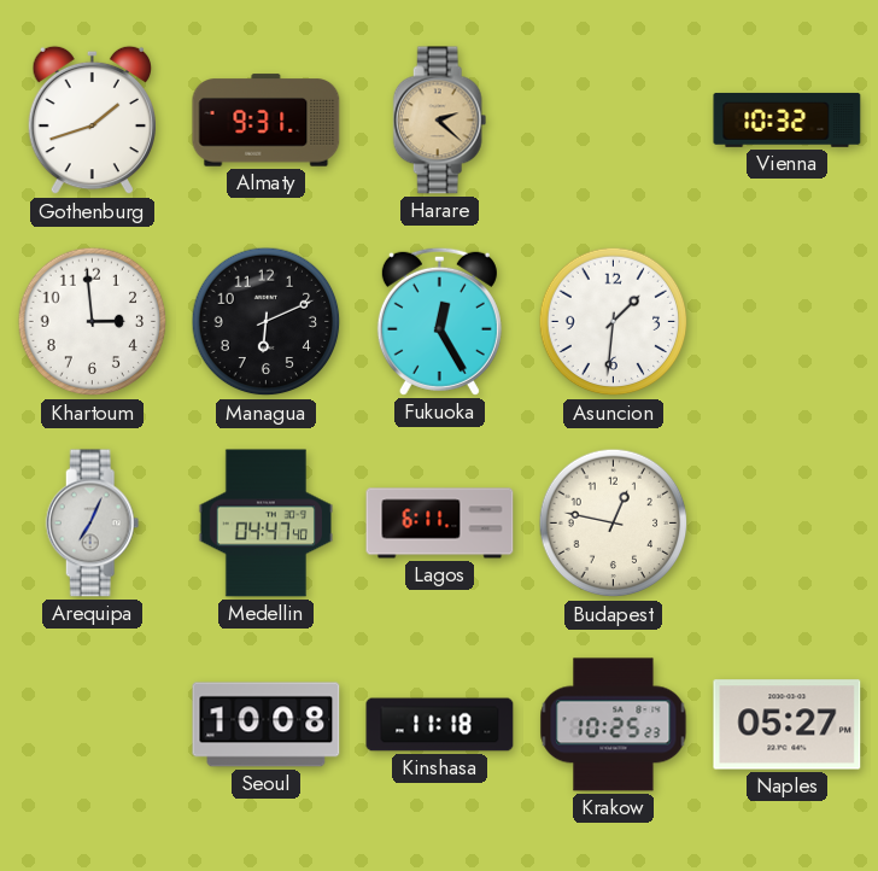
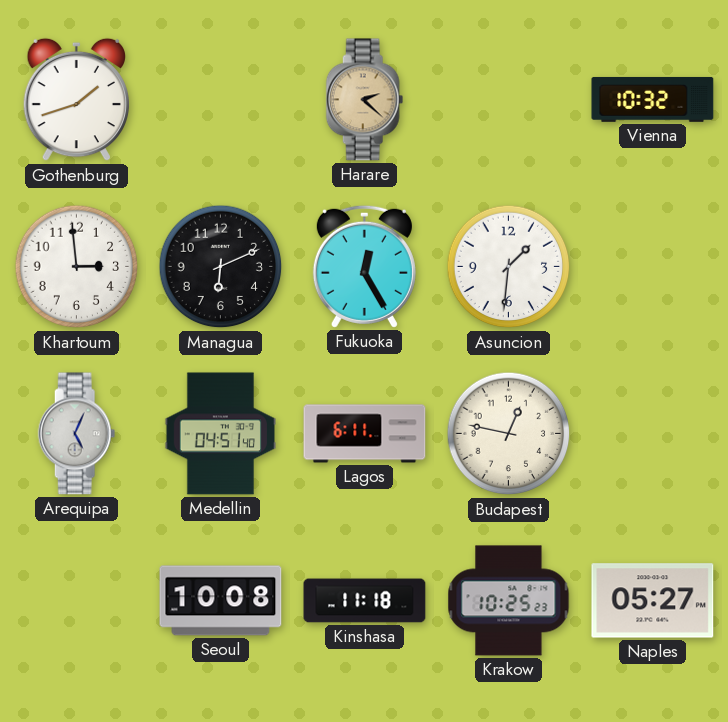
Almaty: 9:31 -> none
Arequipa: 7:04 -> 5:04
Medellin: 04:47 -> 04:51
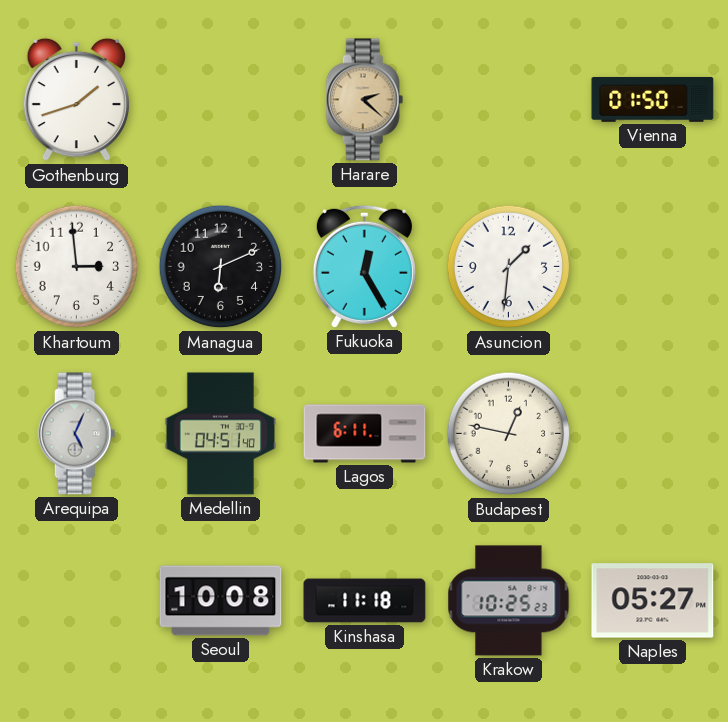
Vienna: 10:32 -> 01:50
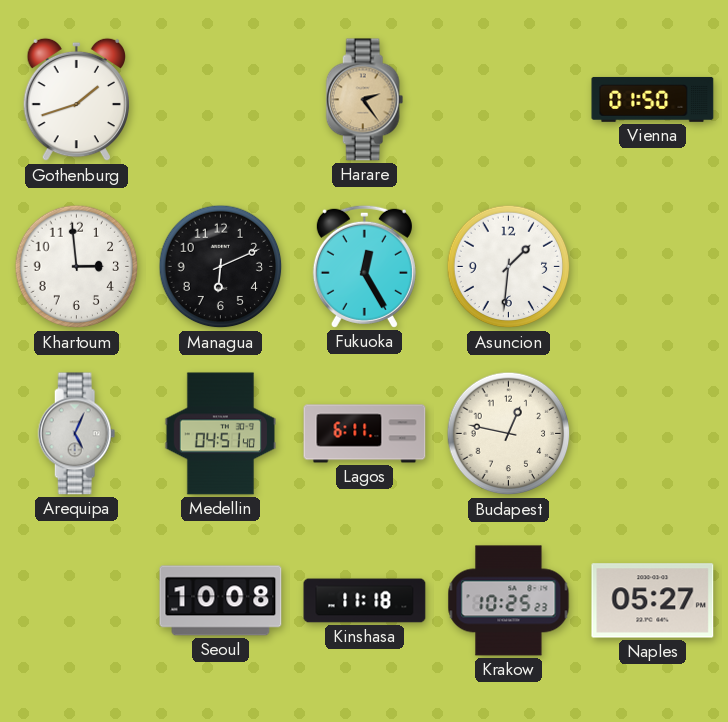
Harare: 2:22 -> 2:24
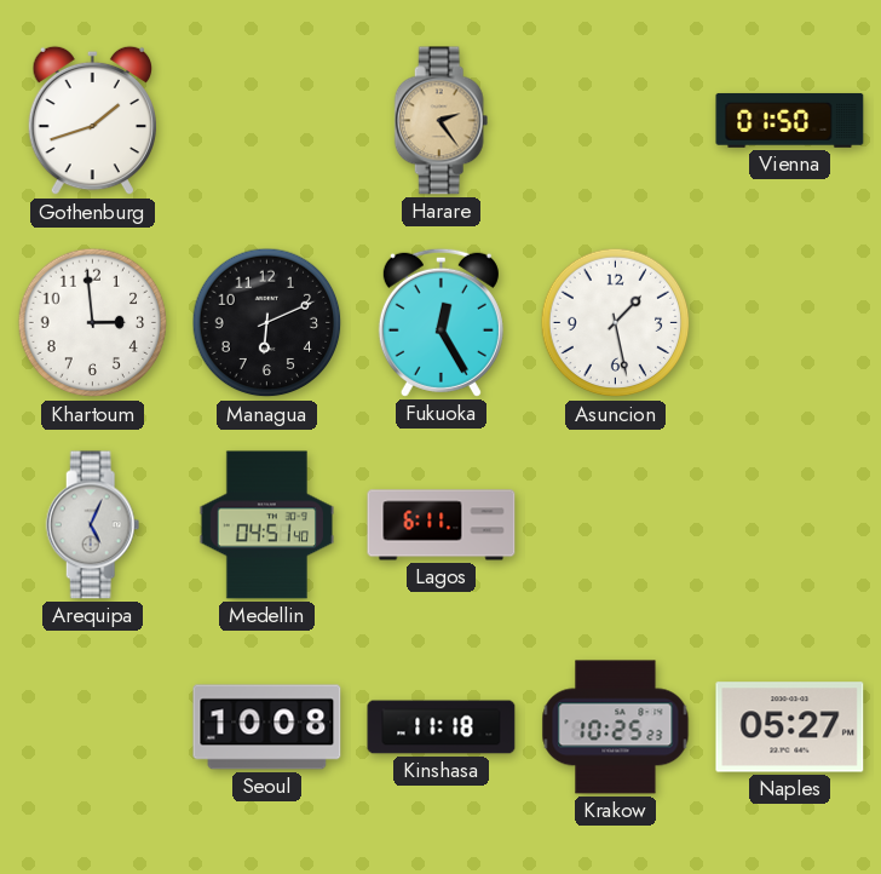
Asuncion: 1:31 -> 1:28
Budapest: 12:47 -> none
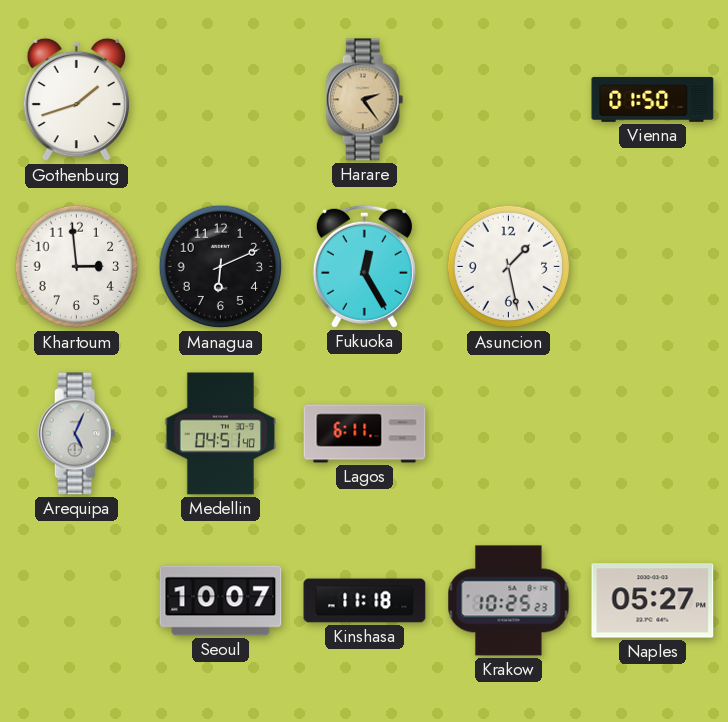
Seoul: 10:08 -> 10:07
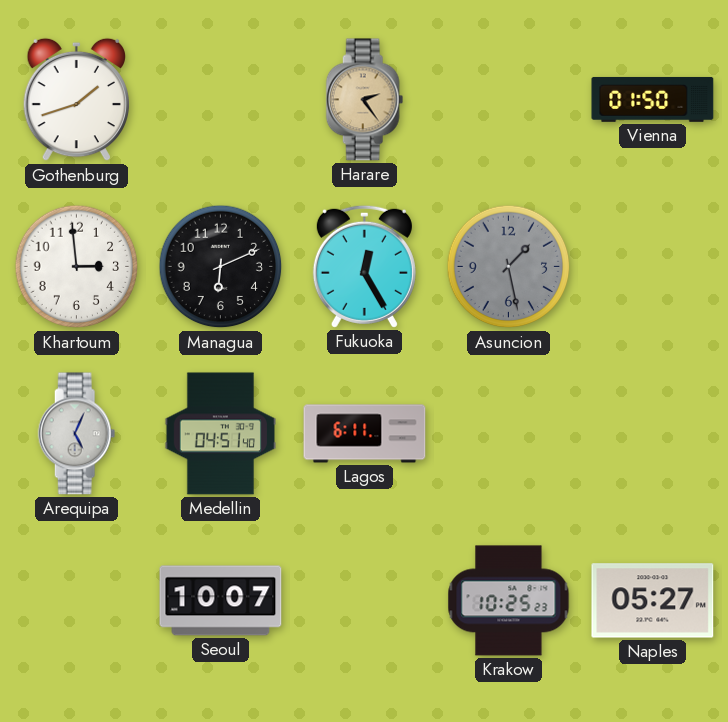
Asuncion dial: white -> grey
Kinshasa: 11:18 -> none
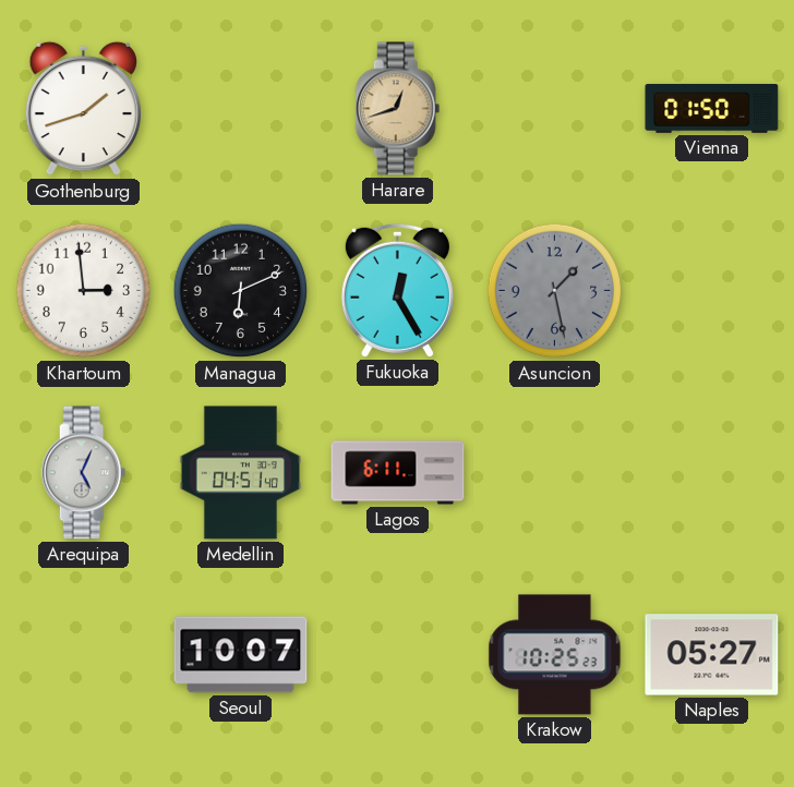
Harare: 2:24 -> 12:42
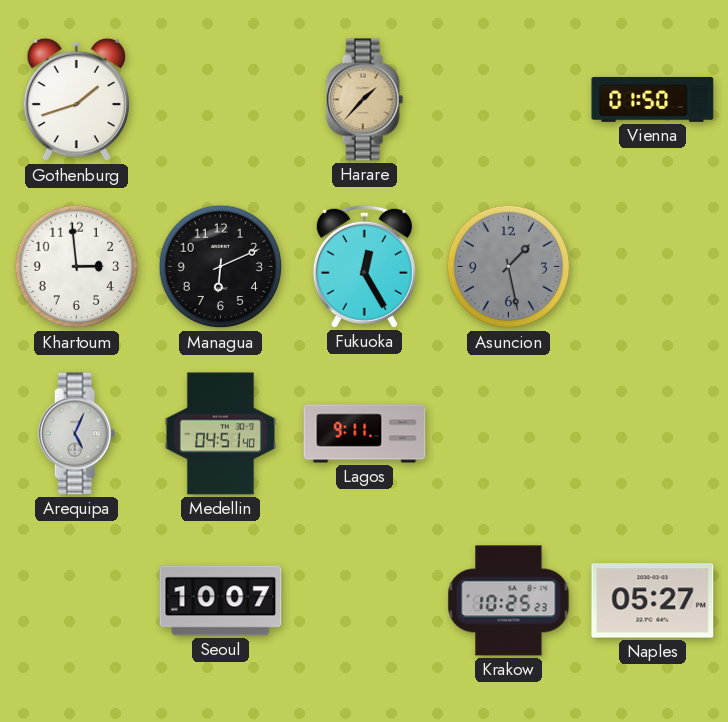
Harare: 12:42 -> 1:37
Lagos: 6:11 -> 9:11
